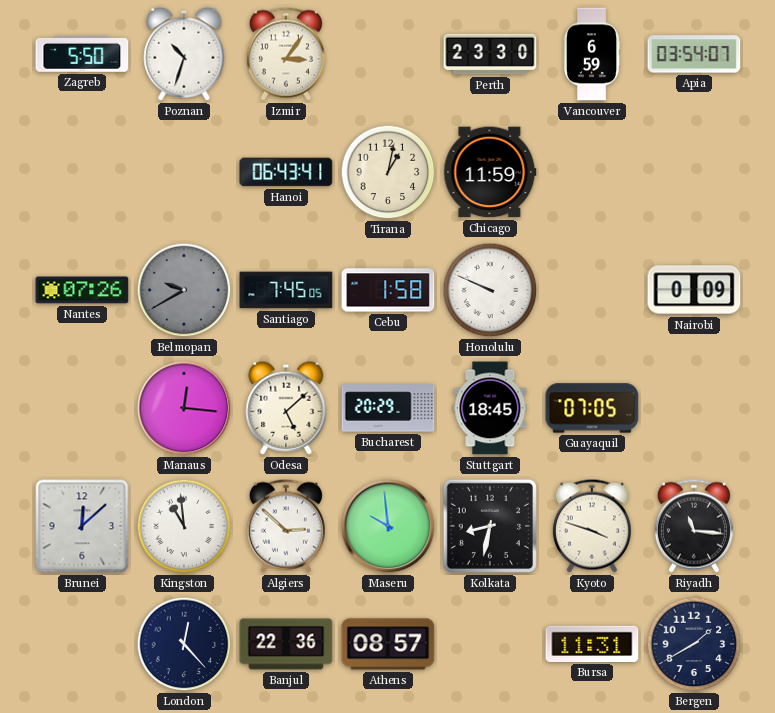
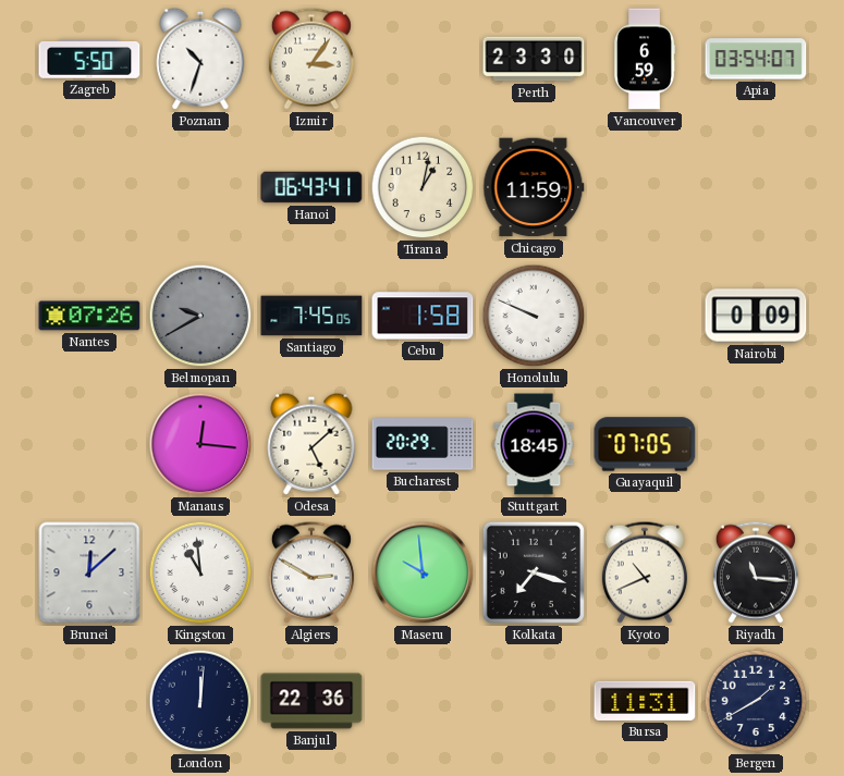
Algiers: 2:52 -> 2:50
Kolkata: 8:32 -> 7:18
Kyoto: 3:48 -> 10:41
London: 12:23 -> 12:01
Athens: 08:57 -> none
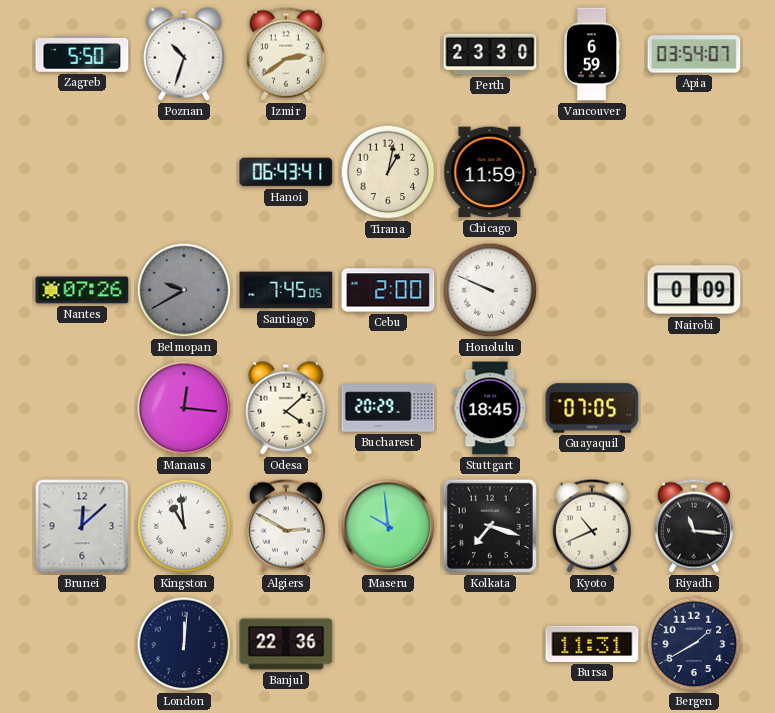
Izmir: 3:06 -> 2:39
Cebu: 1:58 -> 2:00
Odesa: 5:08 -> 4:08
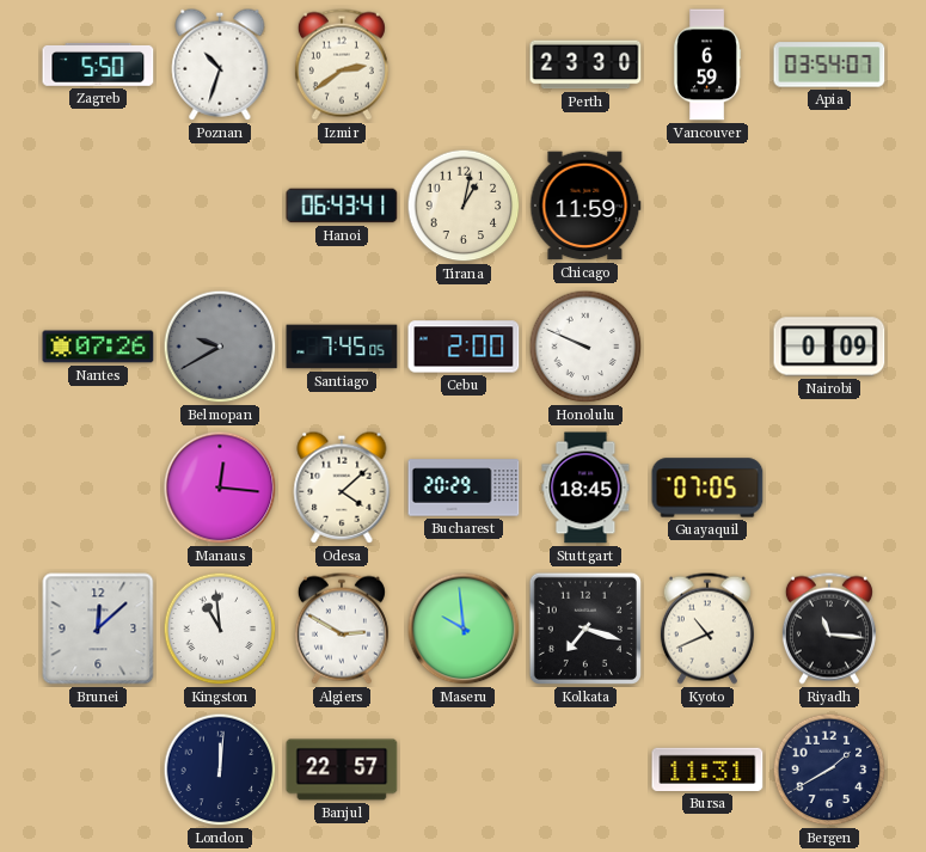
Banjul: 22:36 -> 22:57
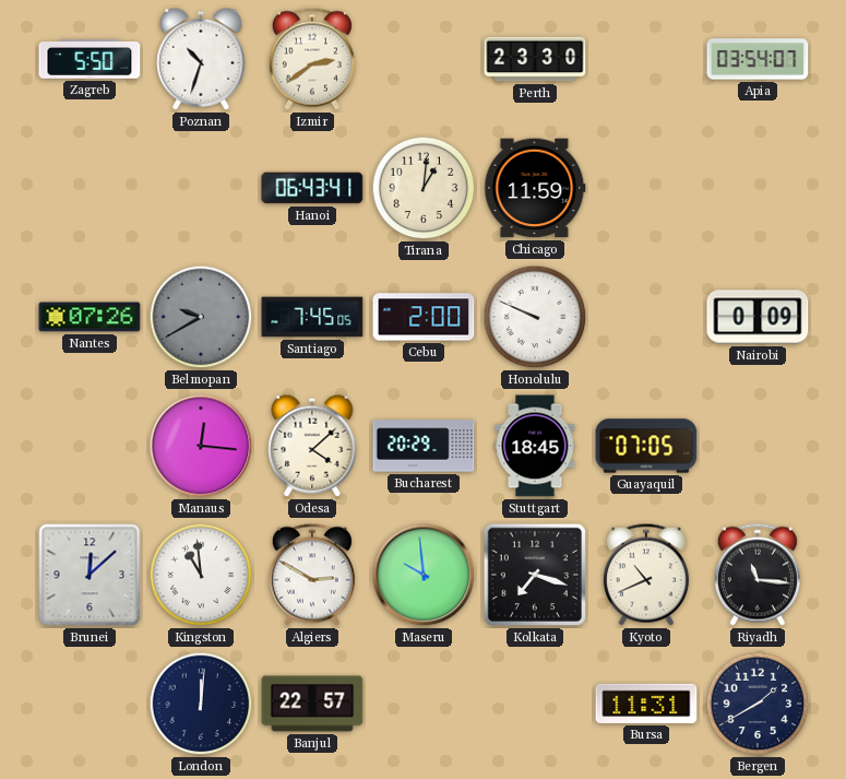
Vancouver: 6:59 -> none
Tirana: 1:02 -> 1:01
